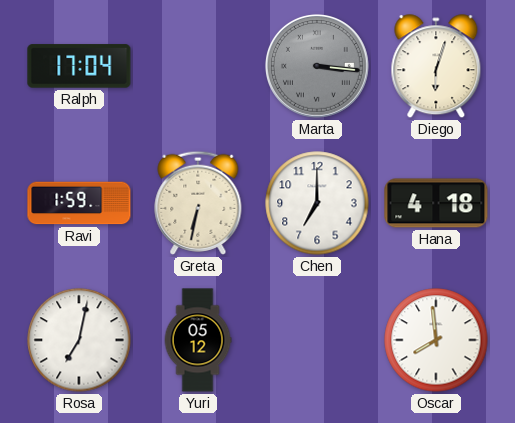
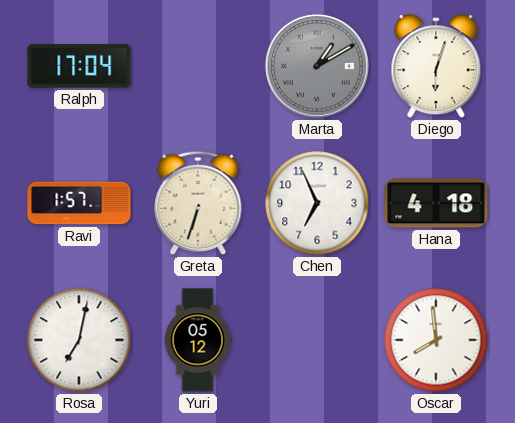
Marta: 3:16 -> 1:10
Ravi: 1:59 -> 1:57
Greta: 6:32 -> 6:33
Chen: 7:00 -> 6:56
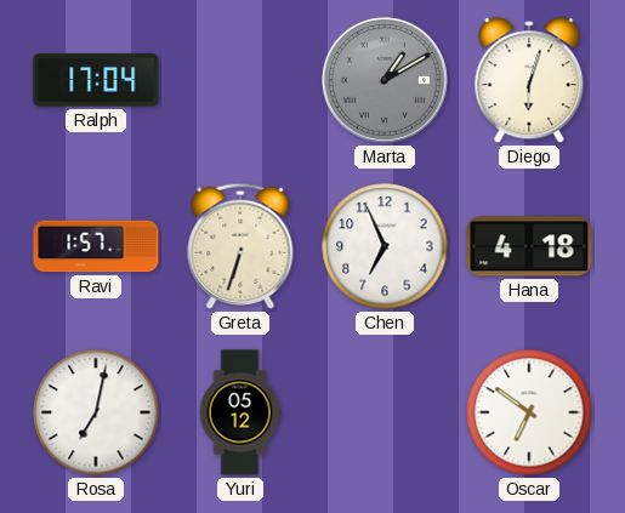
Oscar: 7:59 -> 6:51
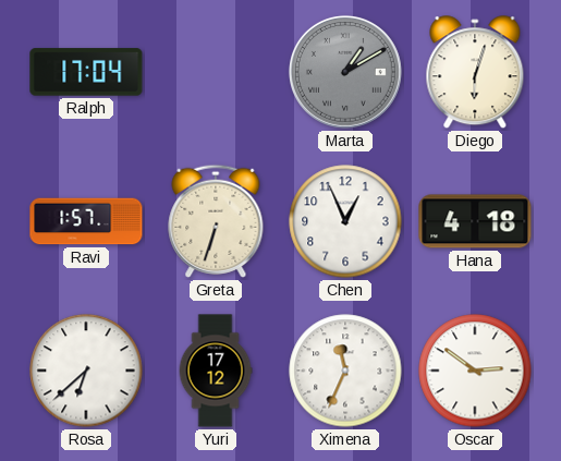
Chen: 6:56 -> 12:56
Rosa: 7:02 -> 6:38
Yuri: 05:12 -> 17:12
Ximena: none -> 11:34
Oscar: 6:51 -> 2:51
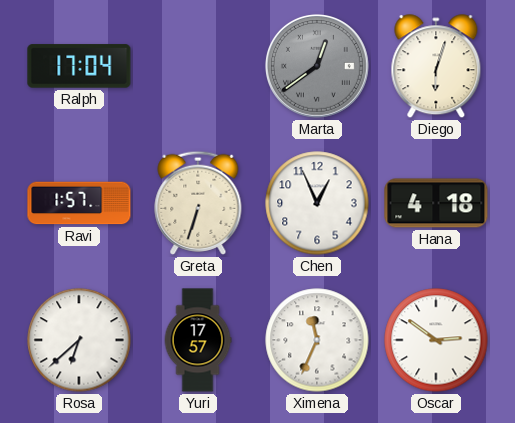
Marta: 1:10 -> 12:39
Yuri: 17:12 -> 17:57
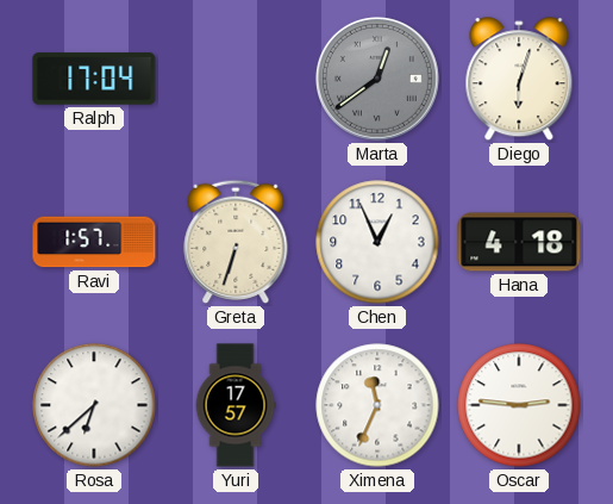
Oscar: 2:51 -> 2:46
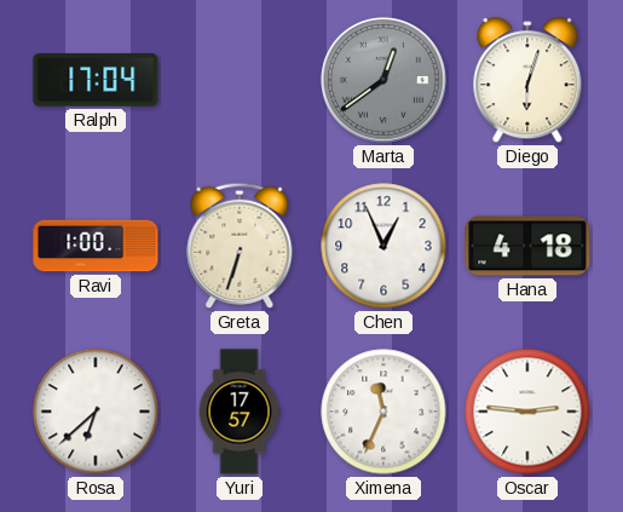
Ravi: 1:57 -> 1:00
